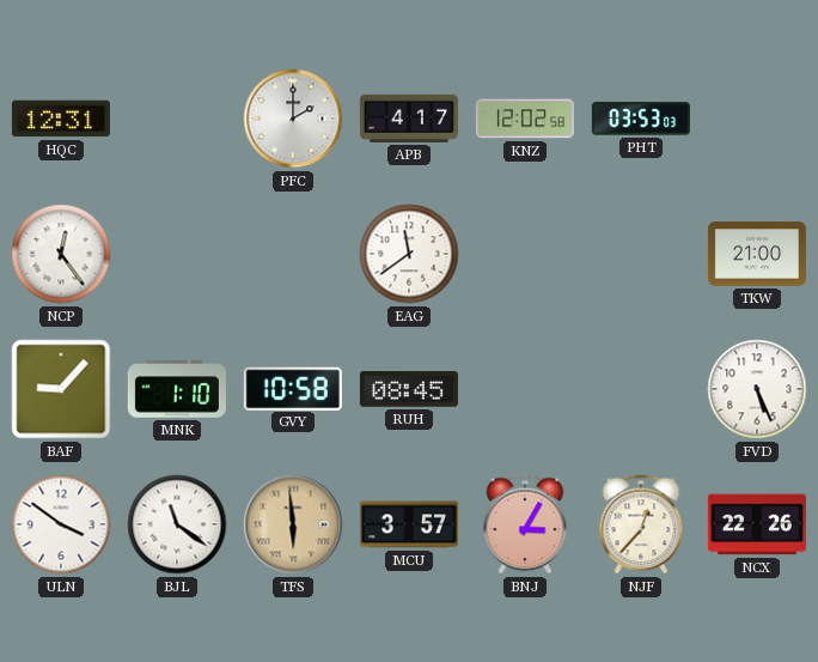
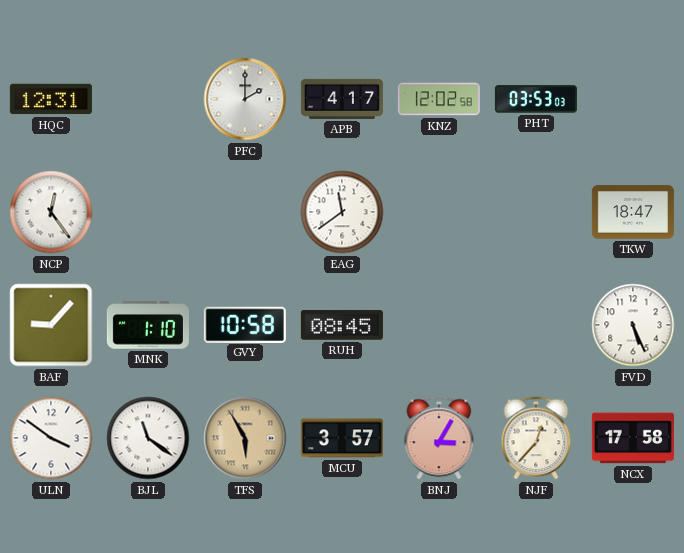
TKW: 21:00 -> 18:47
TFS: 5:59 -> 5:55
NCX: 22:26 -> 17:58
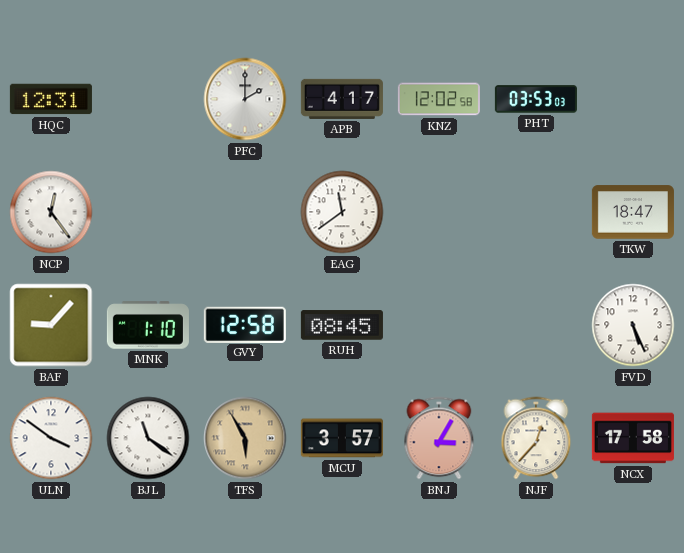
GVY: 10:58 -> 12:58
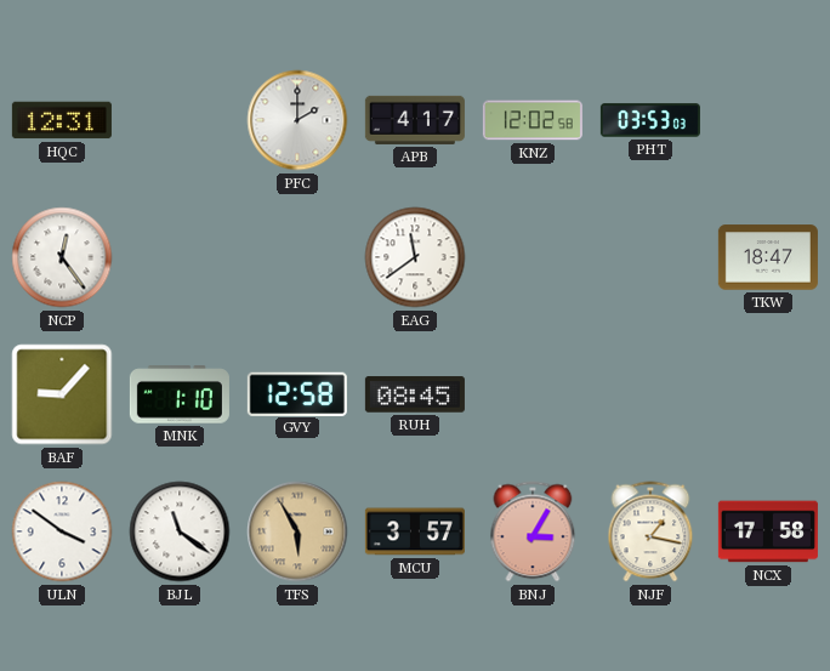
FVD: 5:26 -> none
NJF: 12:37 -> 1:17
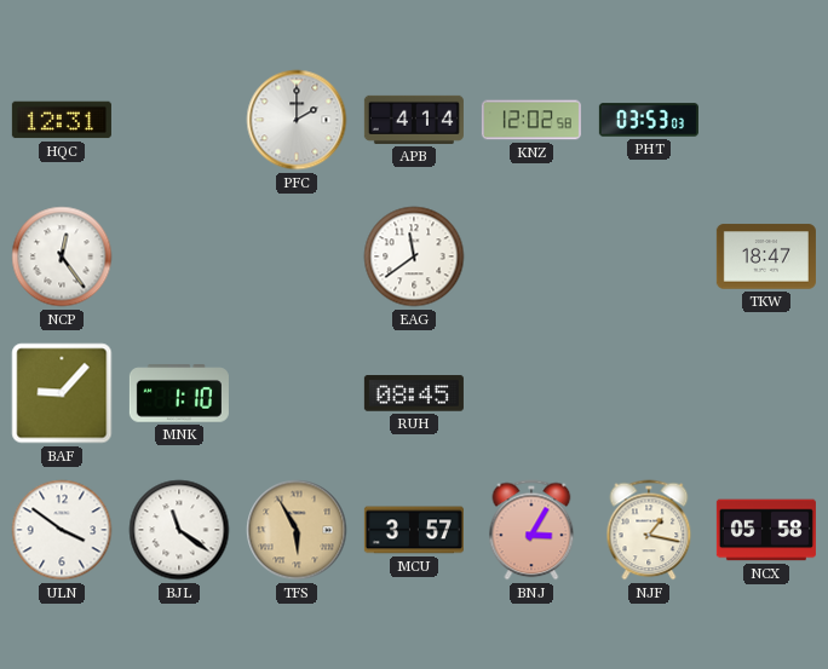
APB: 4:17 -> 4:14
GVY: 12:58 -> none
NCX: 17:58 -> 05:58
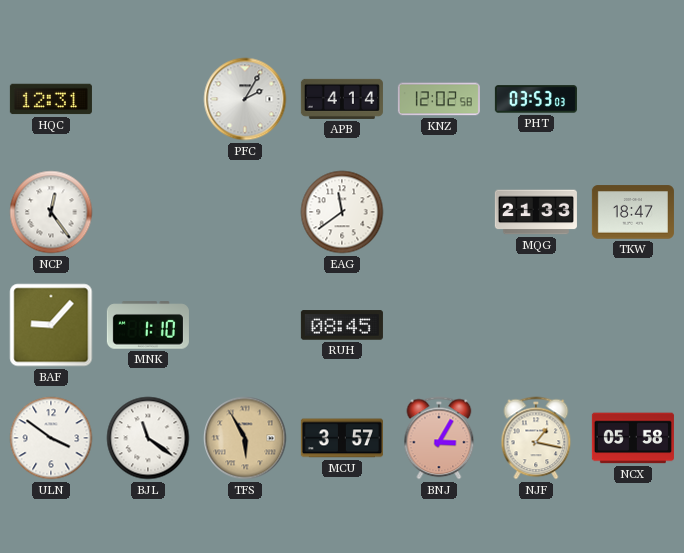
PFC: 2:00 -> 2:05
MQG: none -> 21:33
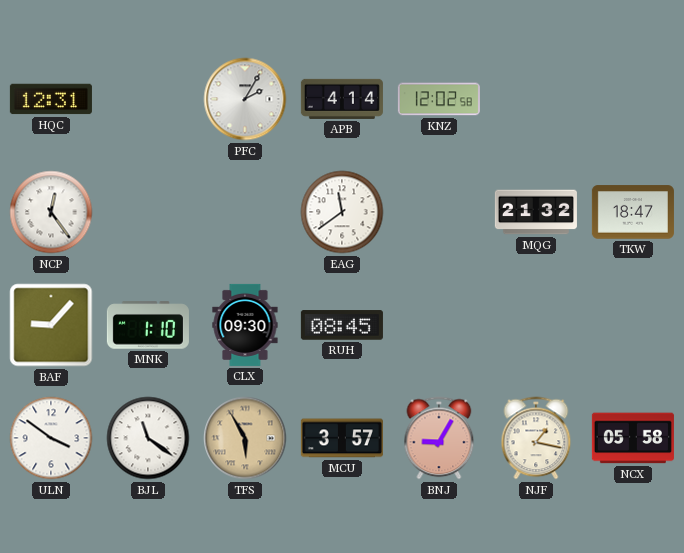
PHT: 03:53 -> none
MQG: 21:33 -> 21:32
CLX: none -> 09:30
BNJ: 3:05 -> 9:05
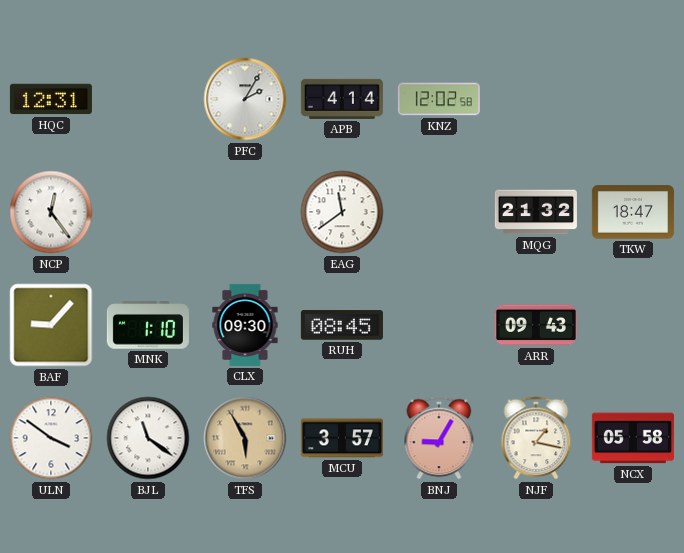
ARR: none -> 09:43
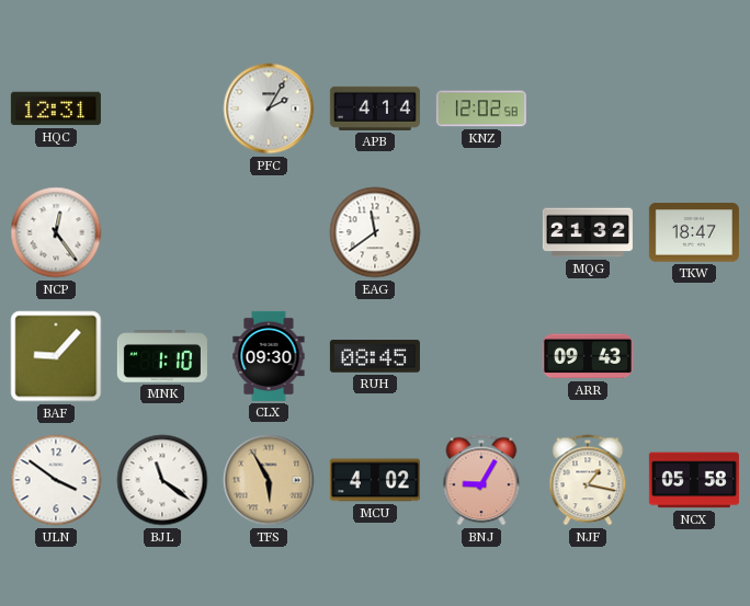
MCU: 3:57 -> 4:02
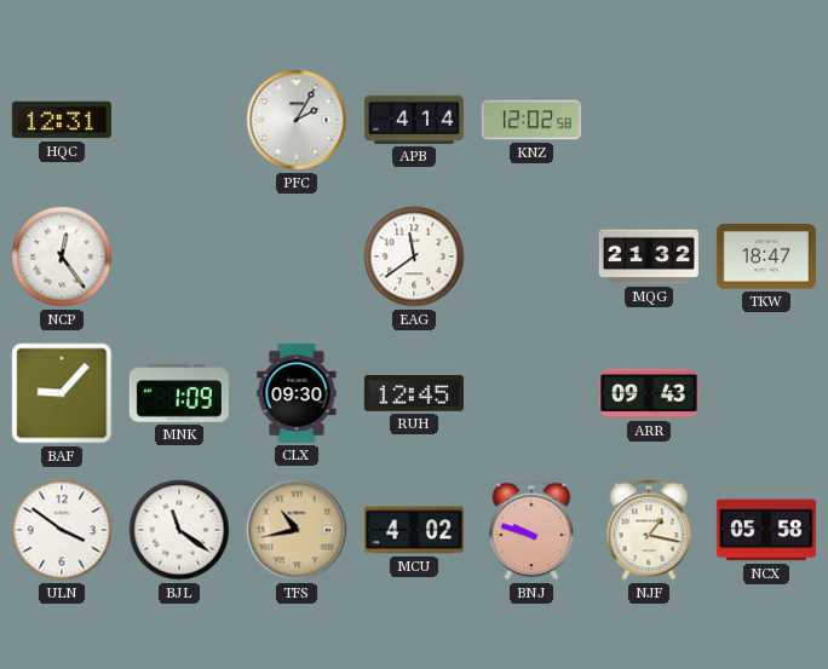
MNK: 1:10 -> 1:09
RUH: 08:45 -> 12:45
TFS: 5:55 -> 10:43
BNJ: 9:05 -> 9:48
